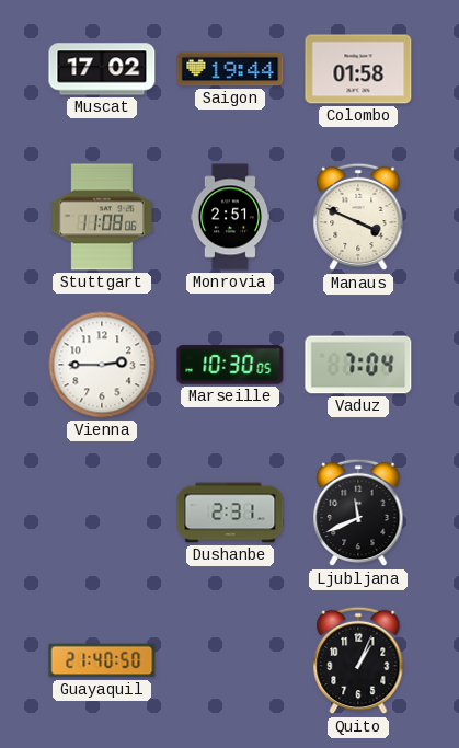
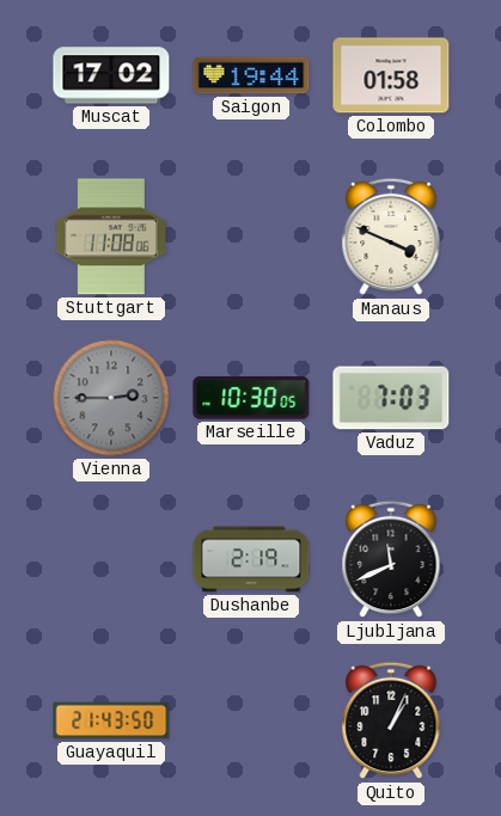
Monrovia: 2:51 -> none
Vienna dial: white -> grey
Vaduz: 7:04 -> 7:03
Dushanbe: 2:31 -> 2:19
Guayaquil: 21:40 -> 21:43
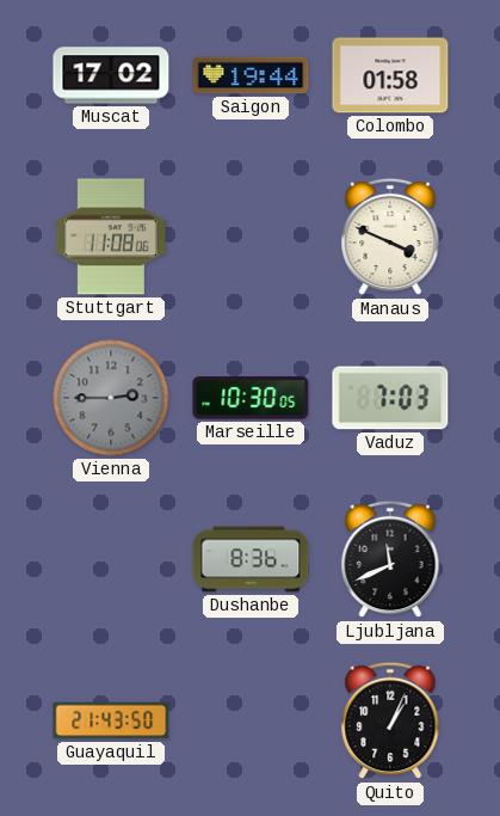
Dushanbe: 2:19 -> 8:36
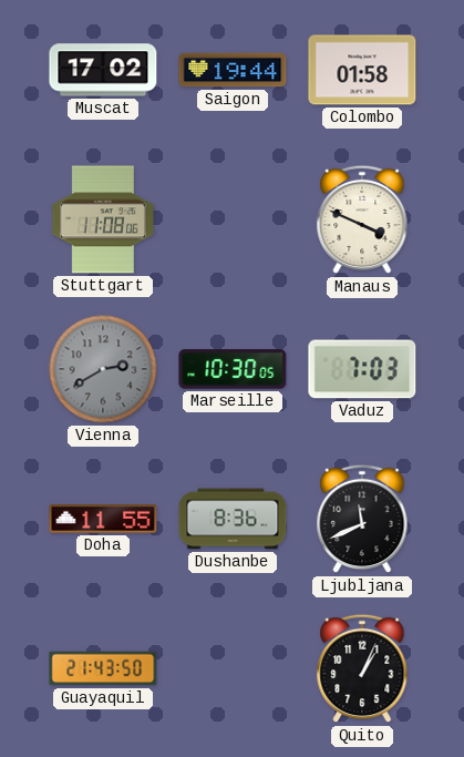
Vienna: 2:45 -> 2:40
Doha: none -> 11:55
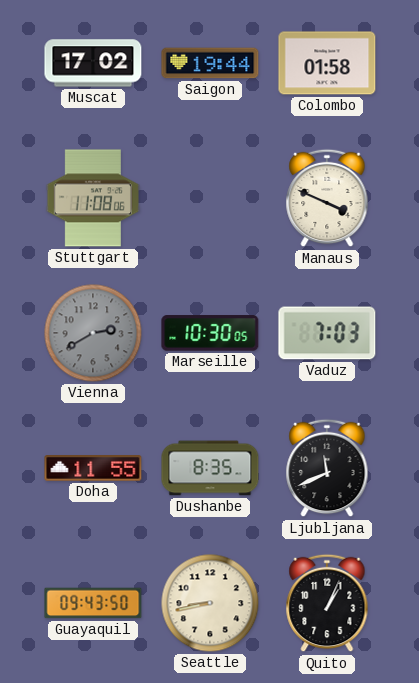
Dushanbe: 8:36 -> 8:35
Guayaquil: 21:43 -> 09:43
Seattle: none -> 8:43
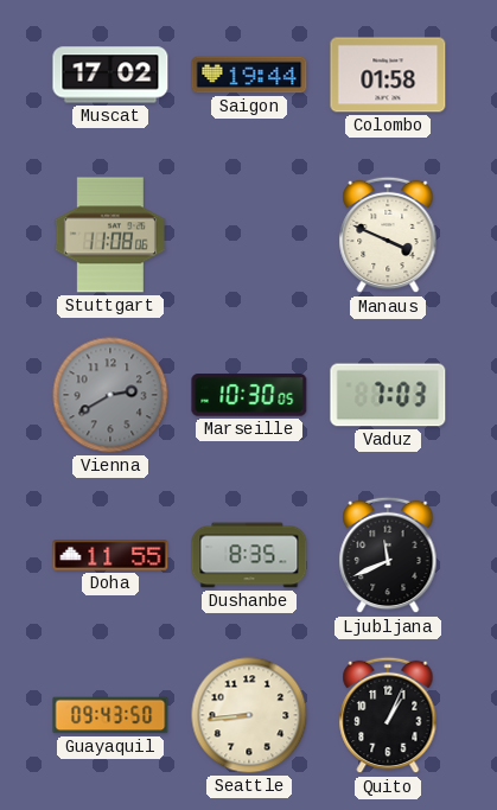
Seattle: 8:43 -> 8:44
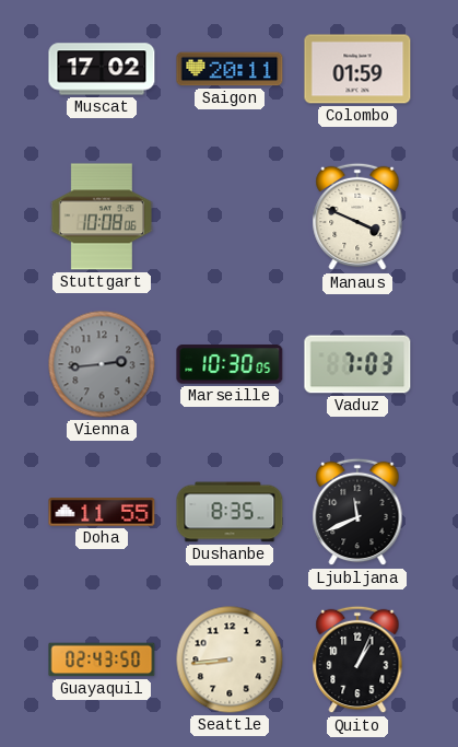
Saigon: 19:44 -> 20:11
Colombo: 01:58 -> 01:59
Stuttgart: 11:08 -> 10:08
Vienna: 2:40 -> 2:44
Guayaquil: 09:43 -> 02:43
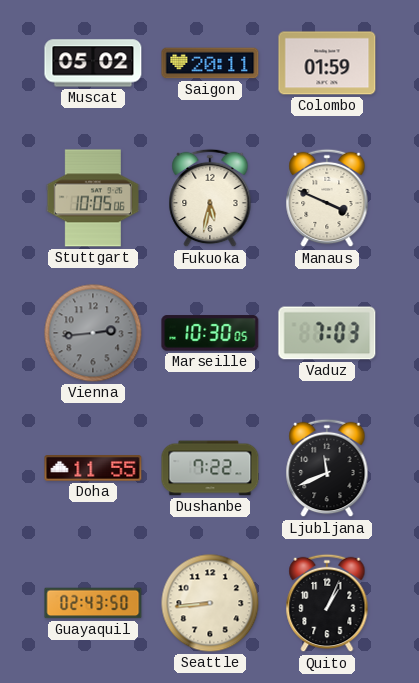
Muscat: 17:02 -> 05:02
Stuttgart: 10:08 -> 10:05
Fukuoka: none -> 5:32
Dushanbe: 8:35 -> 7:22
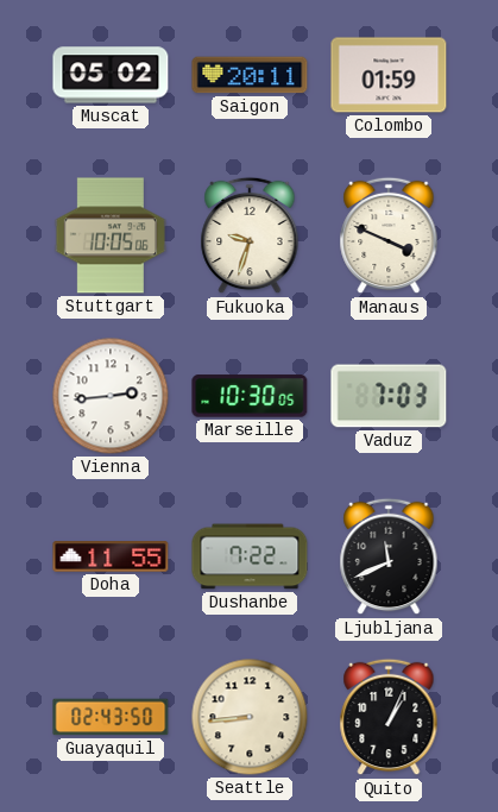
Fukuoka: 5:32 -> 9:33
Vienna dial: grey -> white
